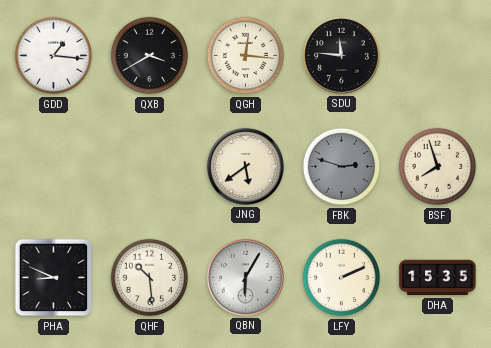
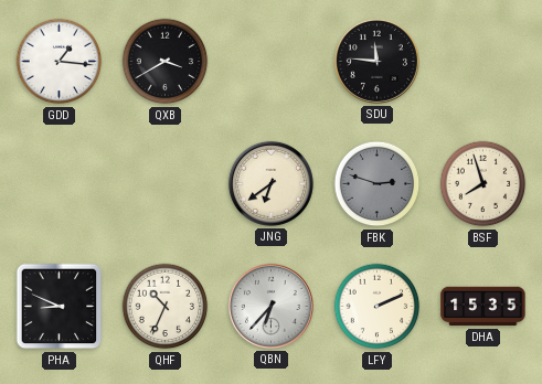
QGH: 12:16 -> none
JNG: 5:39 -> 6:39
QHF: 10:29 -> 10:34
QBN: 6:05 -> 6:37
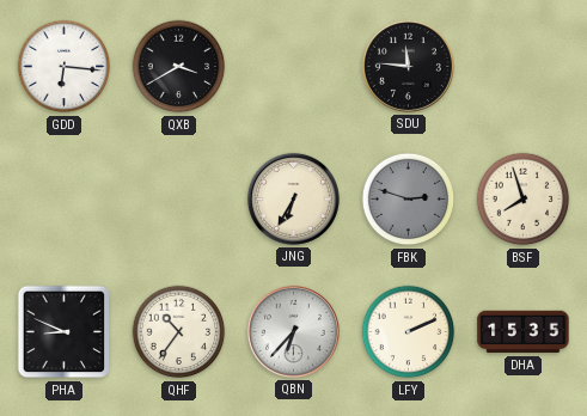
GDD: 1:16 -> 6:16
JNG: 6:39 -> 6:35
QHF: 10:34 -> 10:36
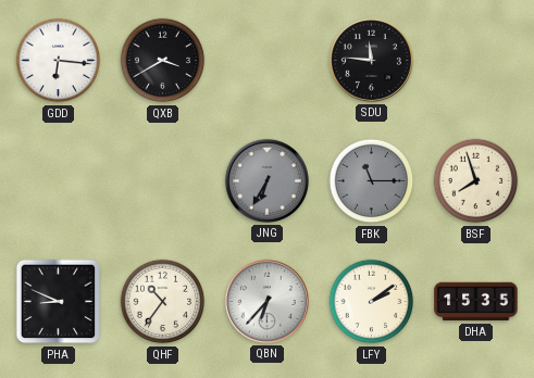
JNG dial: cream -> grey
FBK: 2:48 -> 11:15
LFY: 2:11 -> 2:09
